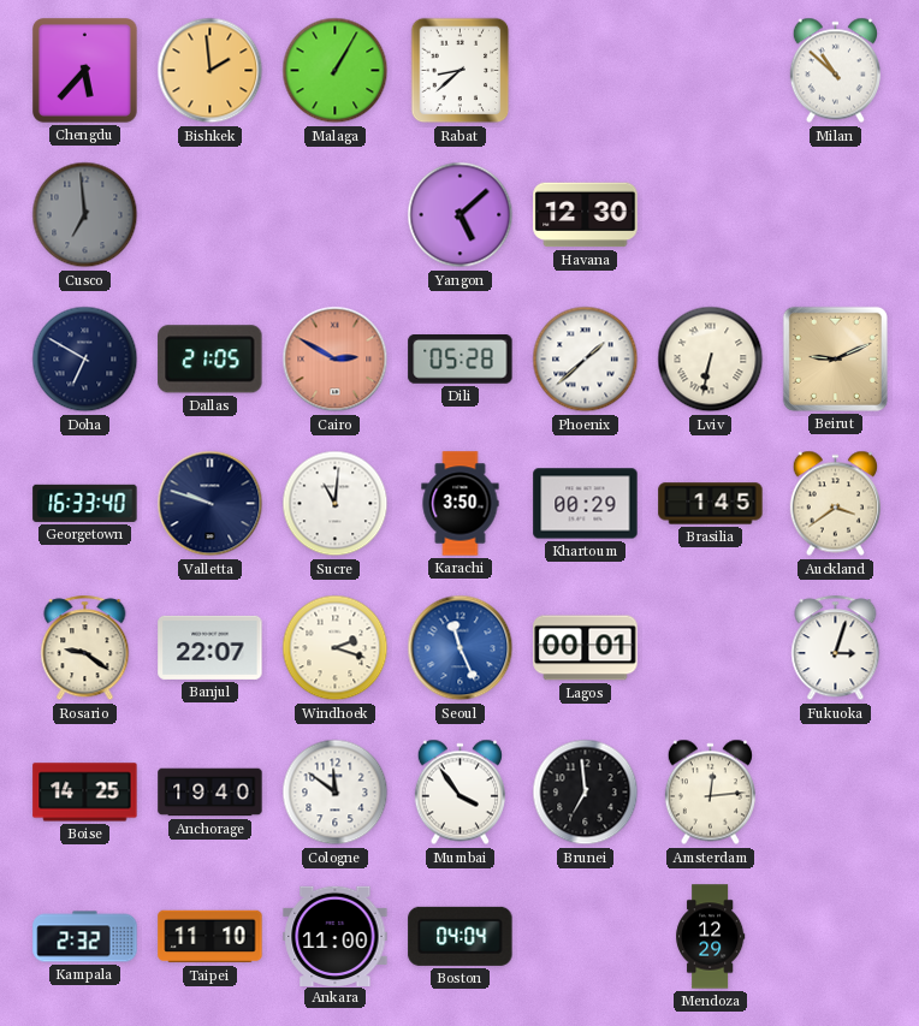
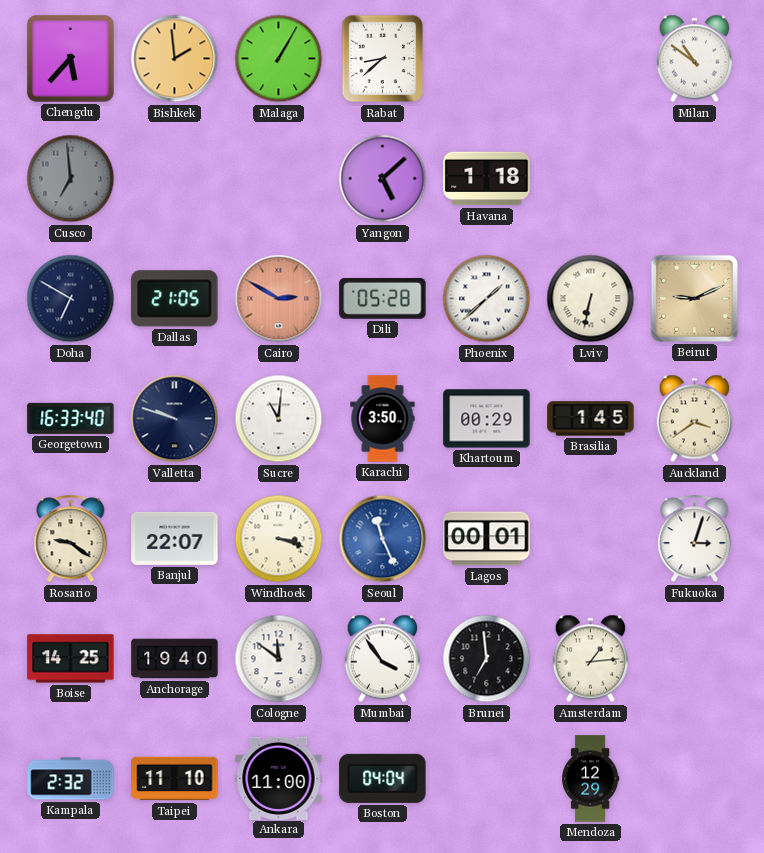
Milan: 10:52 -> 10:51
Havana: 12:30 -> 1:18
Windhoek: 2:18 -> 3:18
Amsterdam: 12:14 -> 1:14
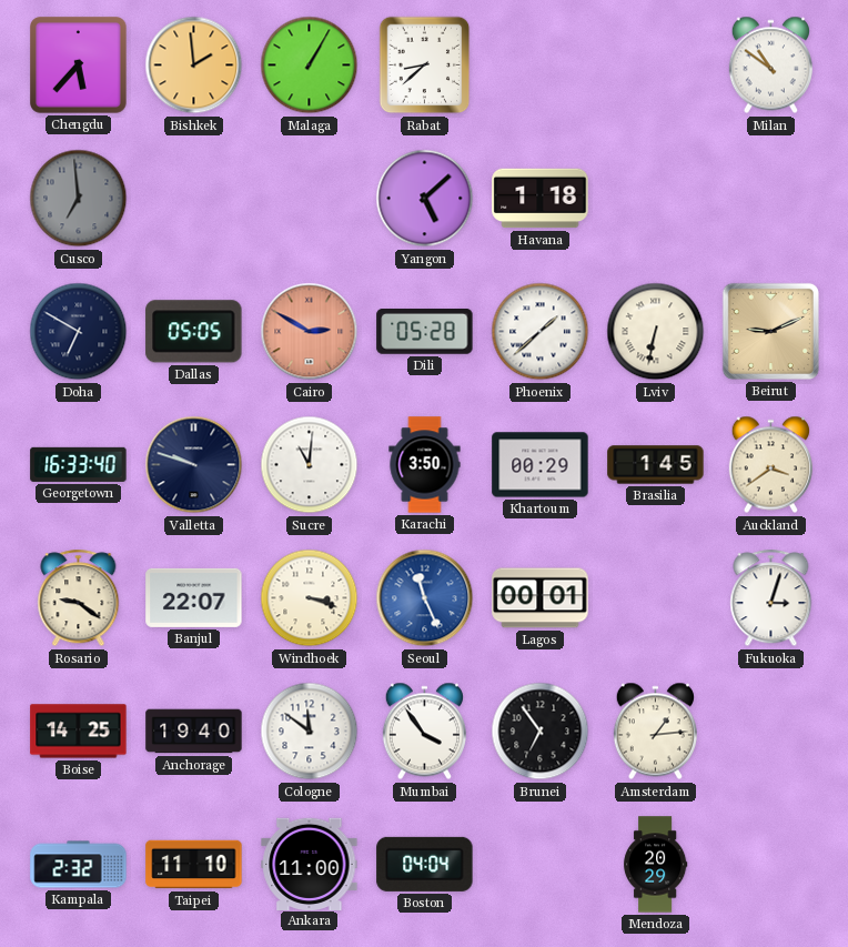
Dallas: 21:05 -> 05:05
Brunei: 6:59 -> 6:54
Mendoza: 12:29 -> 20:29
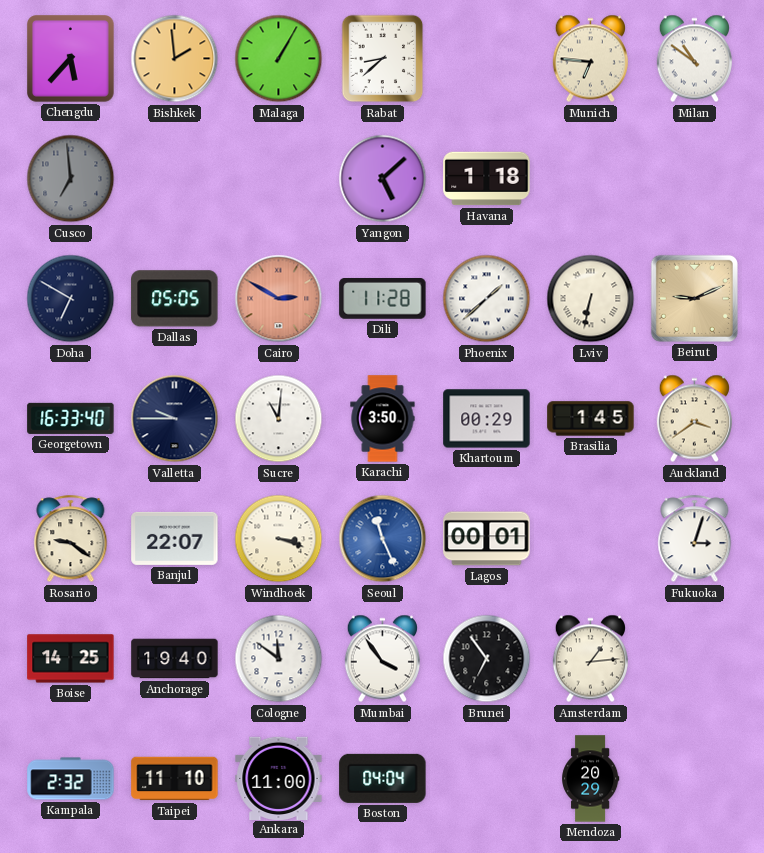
Munich: none -> 6:46
Dili: 05:28 -> 11:28
Valletta: 9:48 -> 9:45
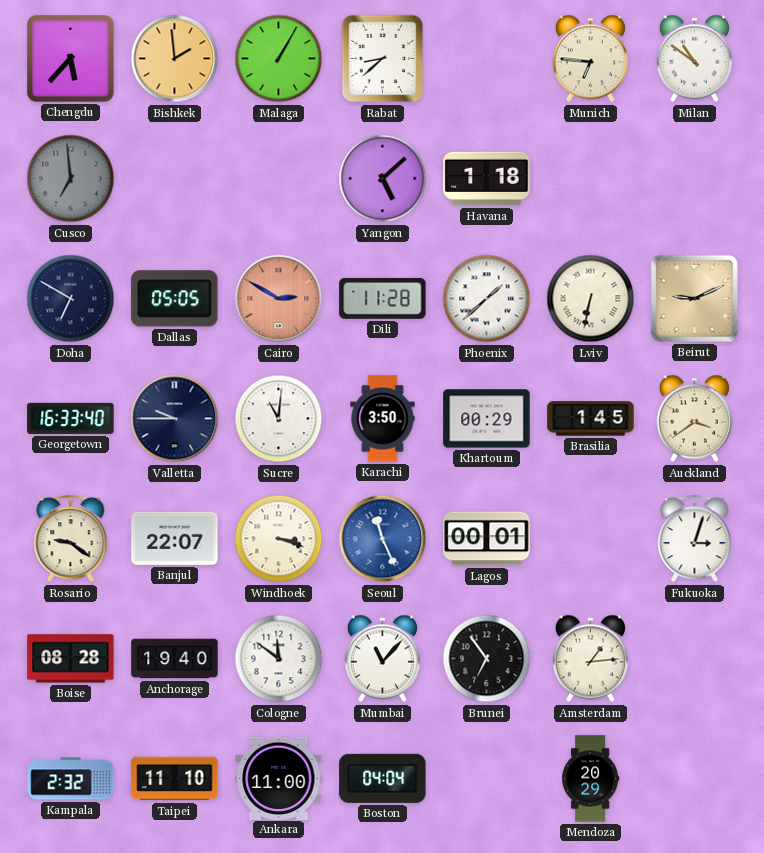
Boise: 14:25 -> 08:28
Mumbai: 3:54 -> 11:07
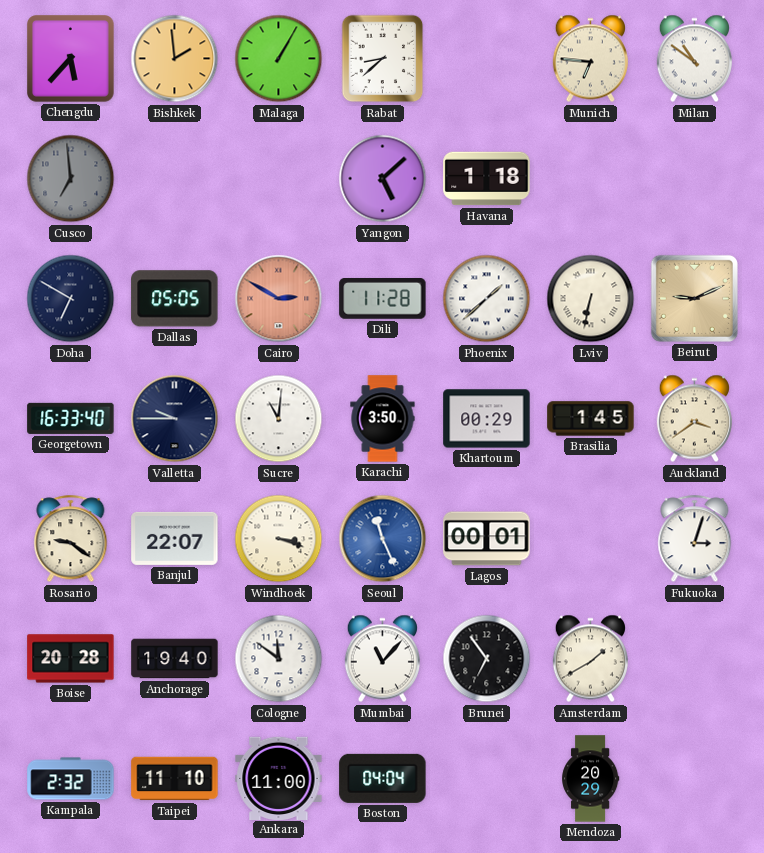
Boise: 08:28 -> 20:28
Amsterdam: 1:14 -> 1:40
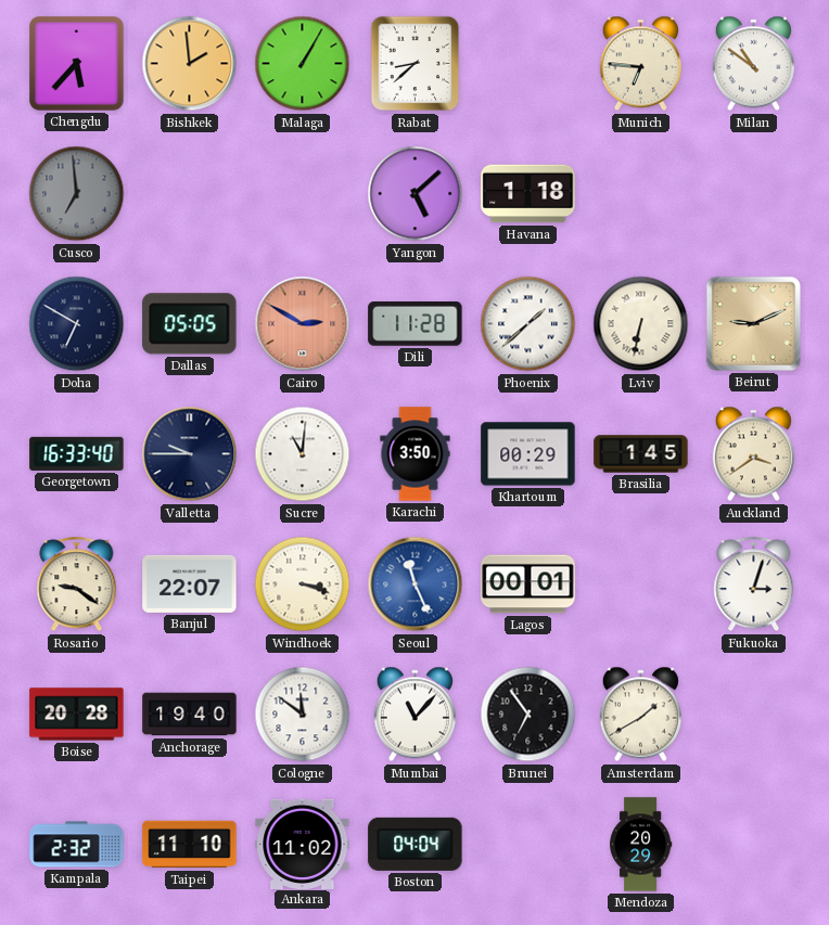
Ankara: 11:00 -> 11:02
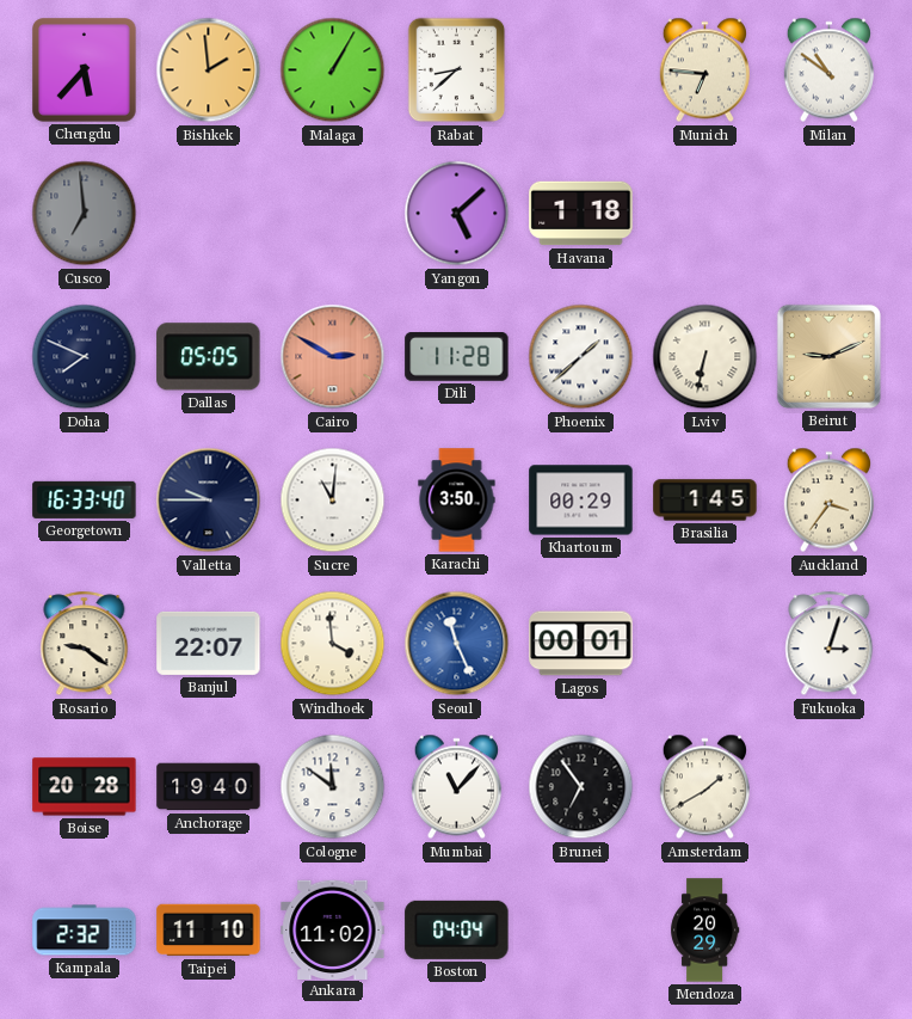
Doha: 6:50 -> 7:49
Auckland: 3:39 -> 3:36
Windhoek: 3:18 -> 3:59
